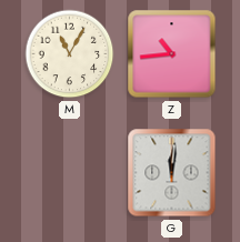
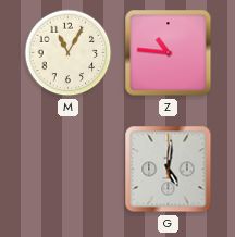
Z: 10:44 -> 10:46
G: 12:01 -> 5:01
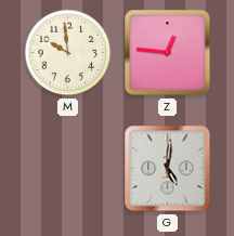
M: 11:05 -> 9:59
Z: 10:46 -> 12:46
